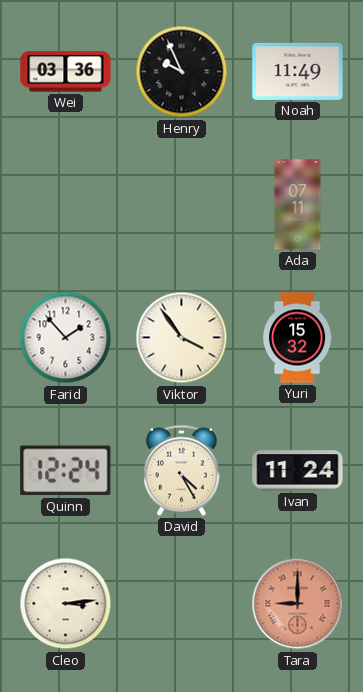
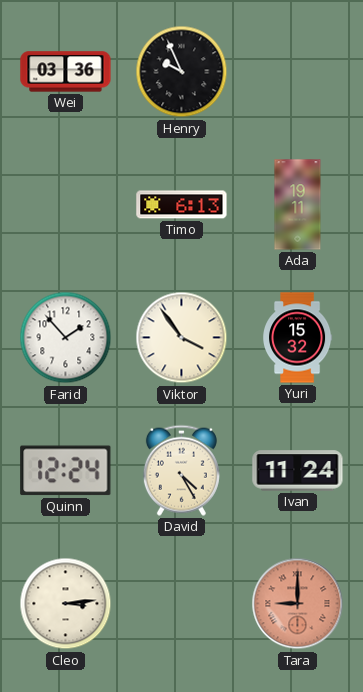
Noah: 11:49 -> none
Timo: none -> 6:13
Ada: 07:11 -> 19:11
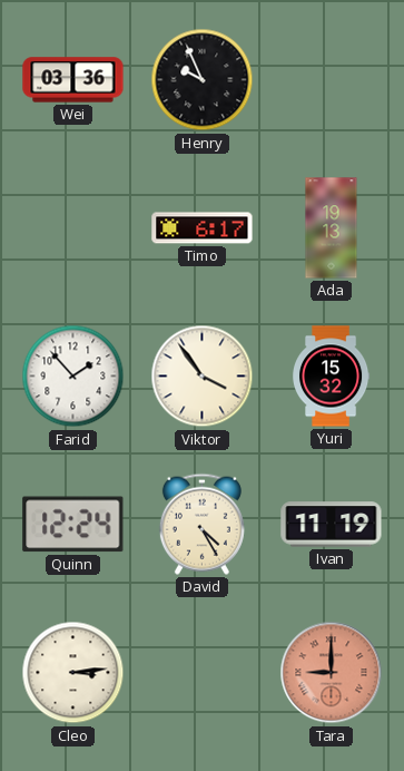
Timo: 6:13 -> 6:17
Ada: 19:11 -> 19:13
Ivan: 11:24 -> 11:19
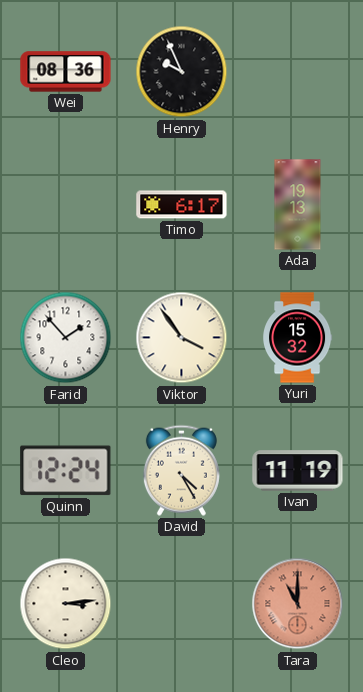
Wei: 03:36 -> 08:36
Tara: 9:00 -> 11:00
